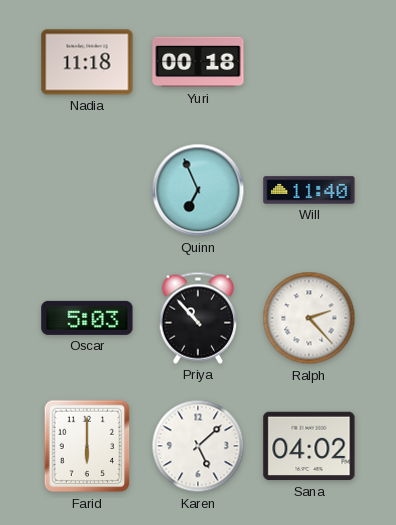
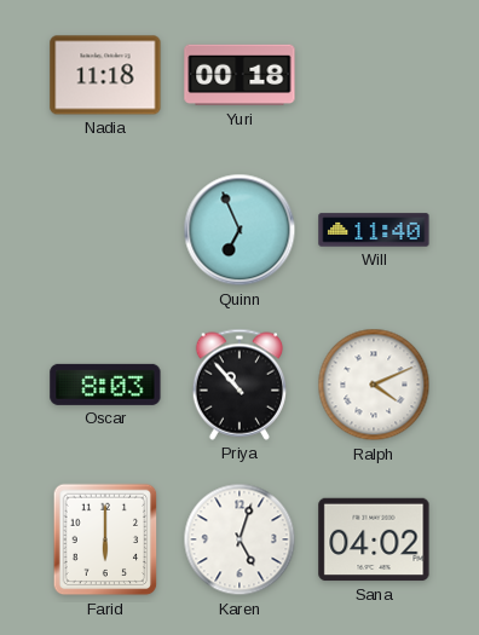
Oscar: 5:03 -> 8:03
Ralph: 2:23 -> 4:11
Karen: 5:08 -> 5:03
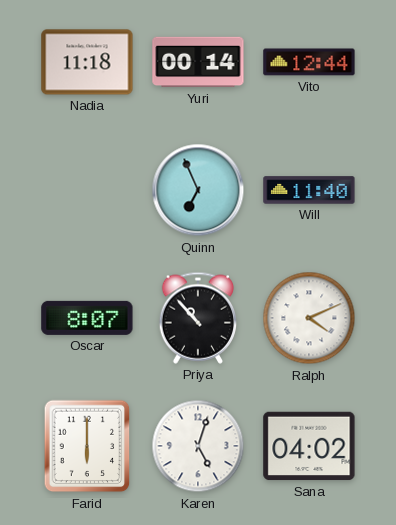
Yuri: 00:18 -> 00:14
Vito: none -> 12:44
Oscar: 8:03 -> 8:07
